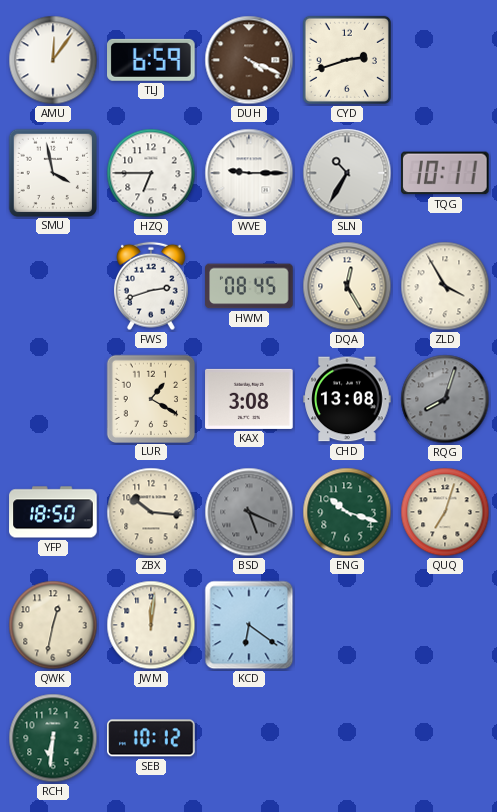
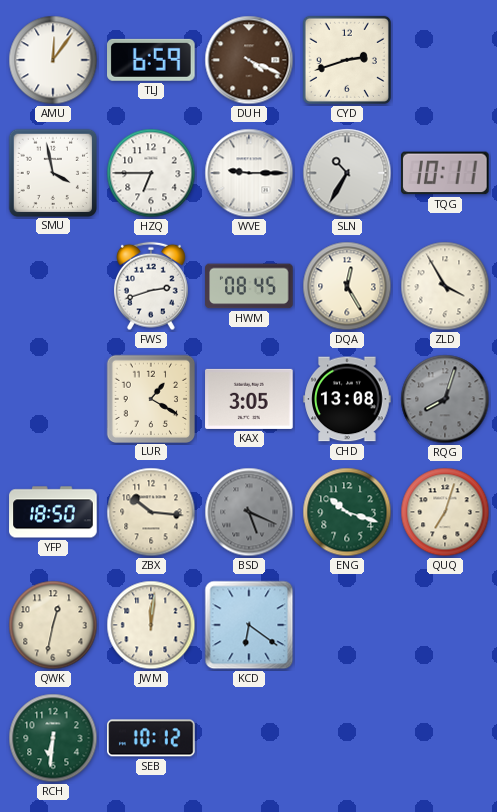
KAX: 3:08 -> 3:05
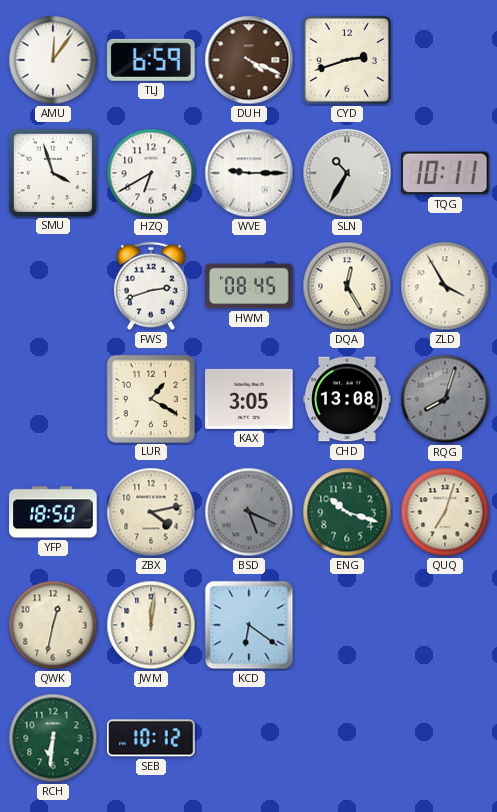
SMU: 3:58 -> 3:57
HZQ: 6:45 -> 6:40
ZBX: 10:16 -> 4:13
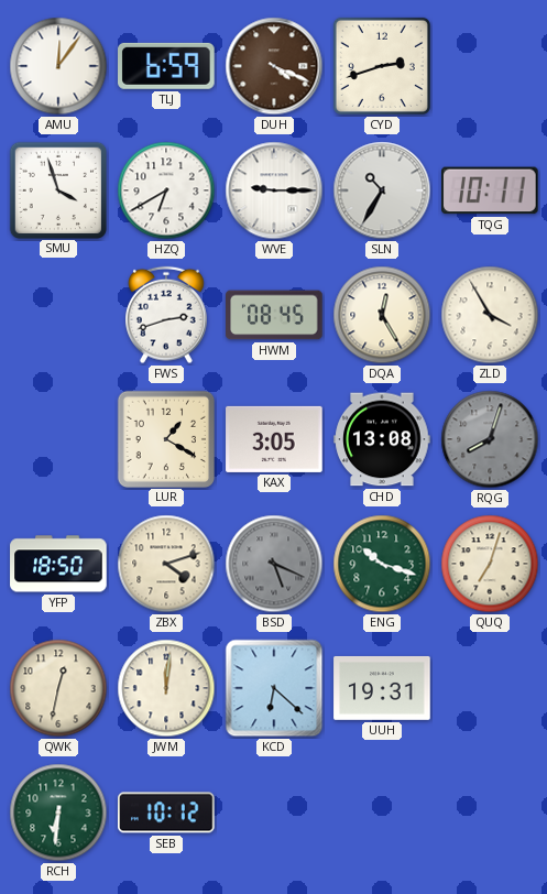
ZBX: 4:13 -> 4:12
KCD: 6:21 -> 6:22
UUH: none -> 19:31
